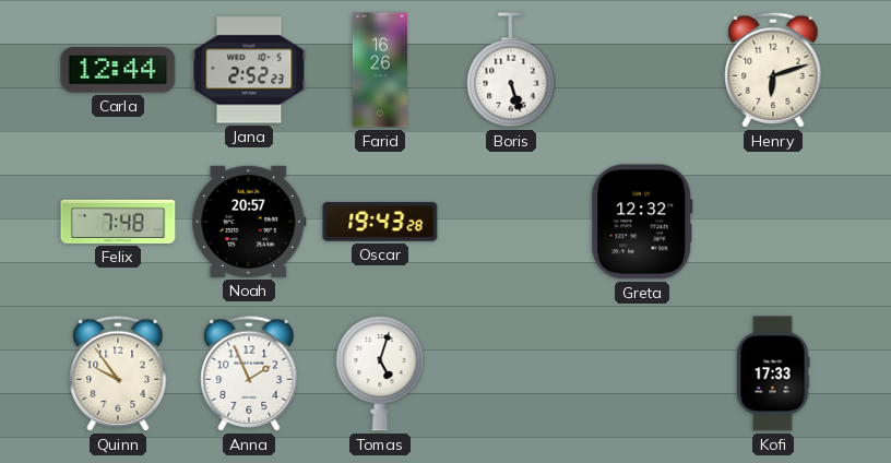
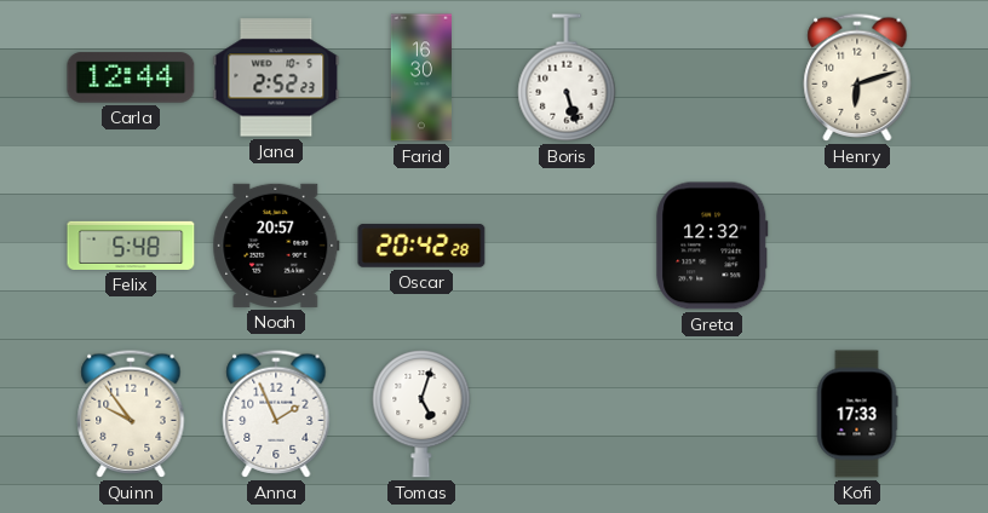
Farid: 16:26 -> 16:30
Felix: 7:48 -> 5:48
Oscar: 19:43 -> 20:42
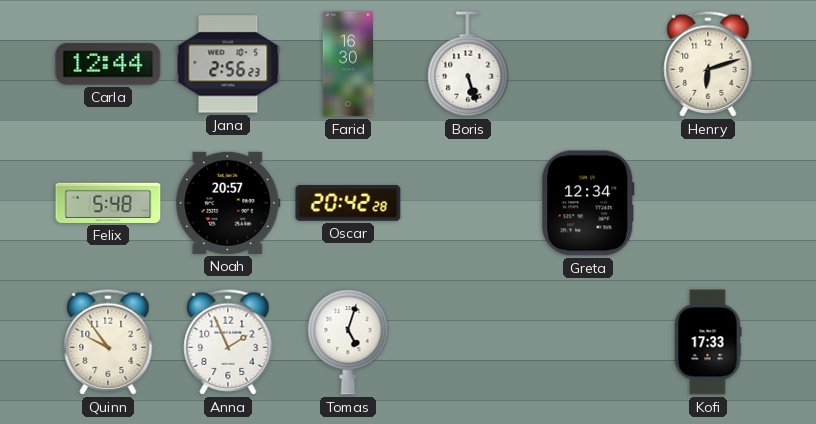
Jana: 2:52 -> 2:56
Greta: 12:32 -> 12:34
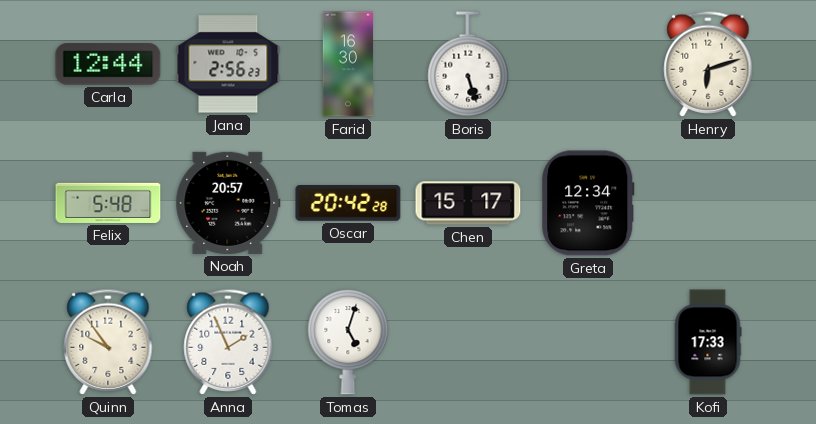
Chen: none -> 15:17
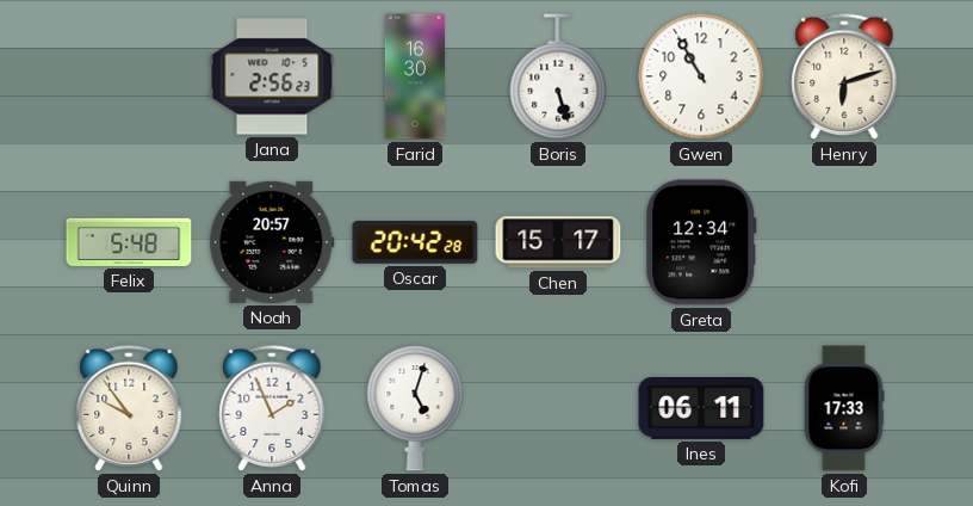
Carla: 12:44 -> none
Gwen: none -> 10:55
Ines: none -> 06:11
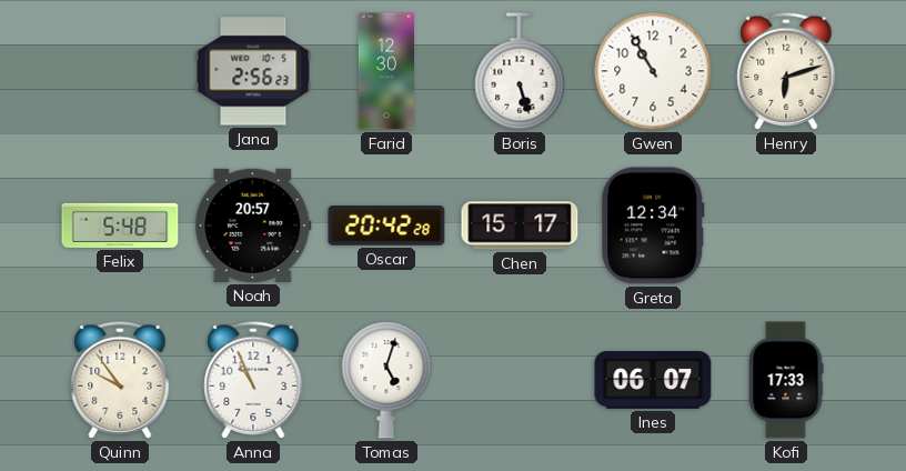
Farid: 16:30 -> 12:30
Anna: 1:56 -> 10:56
Ines: 06:11 -> 06:07
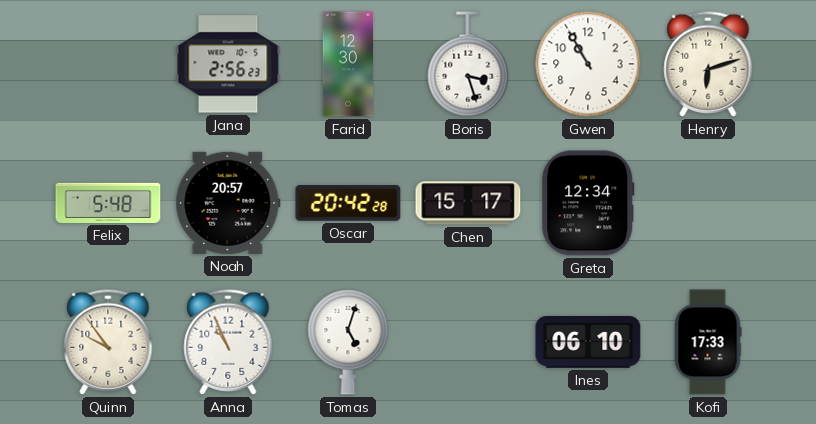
Boris: 5:27 -> 3:27
Ines: 06:07 -> 06:10
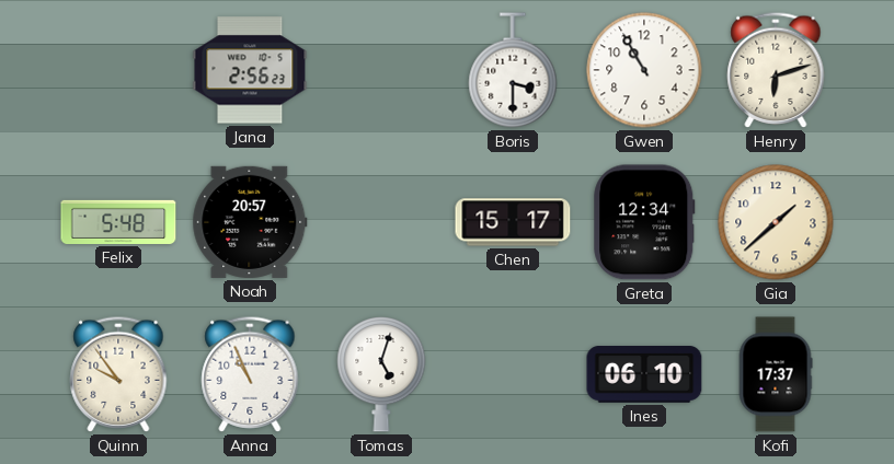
Farid: 12:30 -> none
Boris: 3:27 -> 3:30
Oscar: 20:42 -> none
Gia: none -> 1:38
Kofi: 17:33 -> 17:37
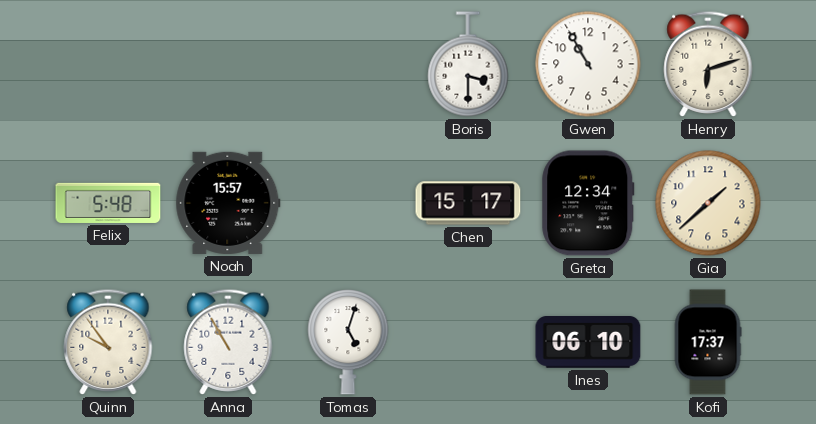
Jana: 2:56 -> none
Noah: 20:57 -> 15:57
Anna: 10:56 -> 10:55
